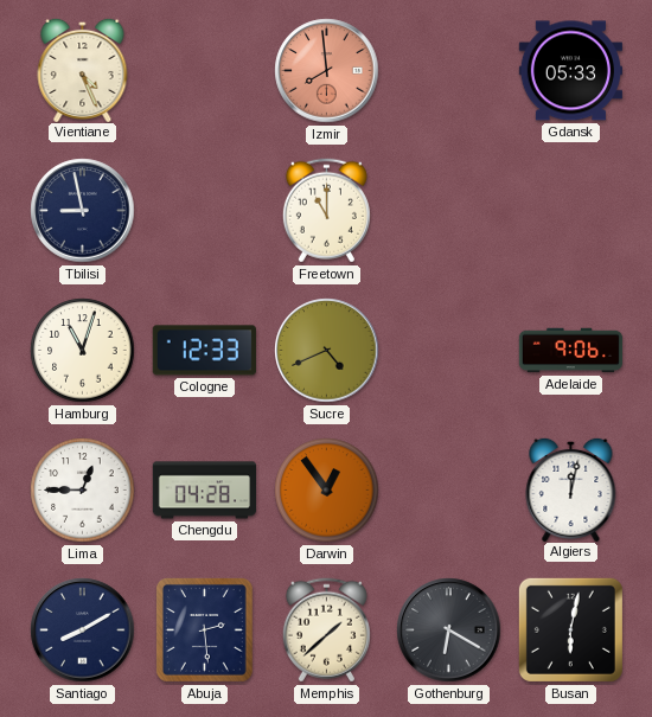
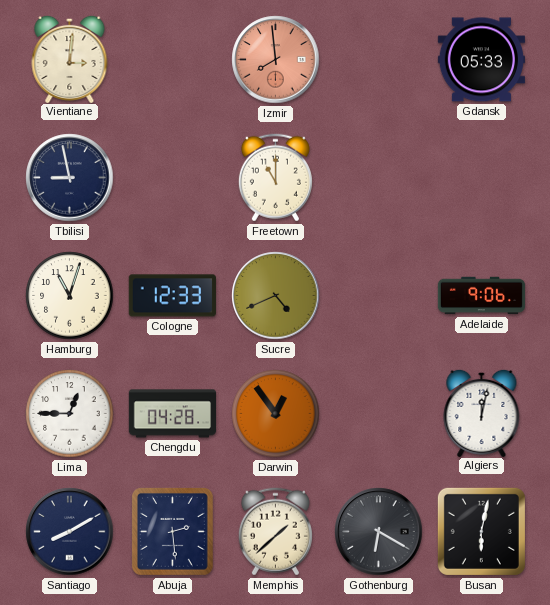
Vientiane: 4:26 -> 3:01
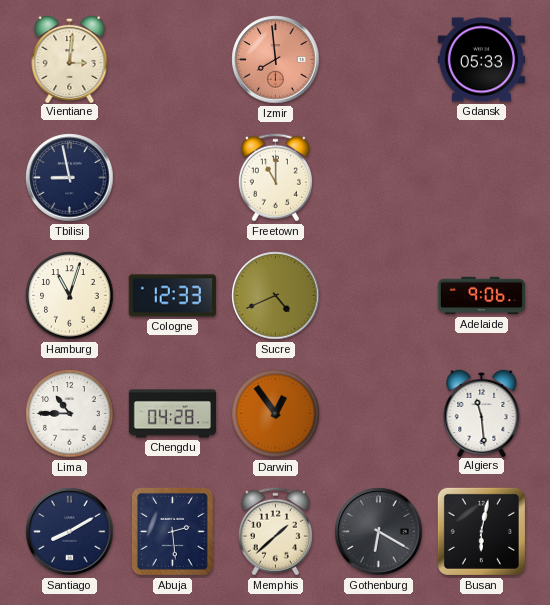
Lima: 12:45 -> 10:45
Algiers: 12:02 -> 11:29
